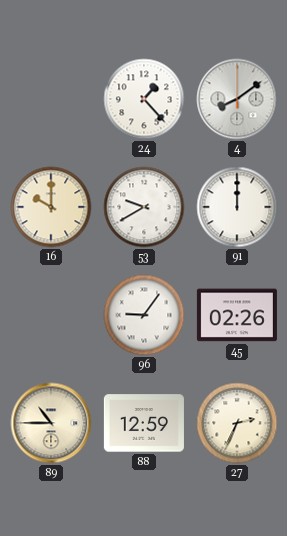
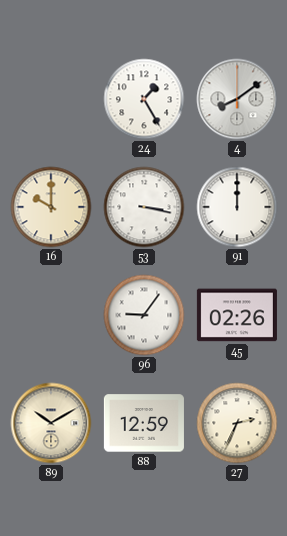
24: 1:23 -> 1:25
53: 9:40 -> 3:17
89: 10:45 -> 10:10
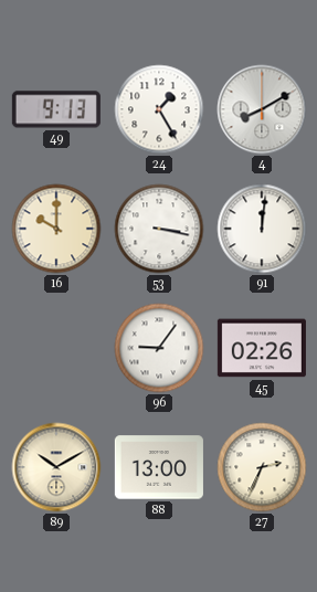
49: none -> 9:13
4: 8:09 -> 8:10
91: 12:00 -> 12:01
88: 12:59 -> 13:00
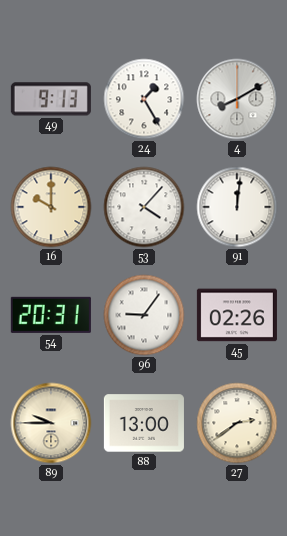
53: 3:17 -> 4:07
54: none -> 20:31
89: 10:10 -> 9:45
27: 2:34 -> 2:39
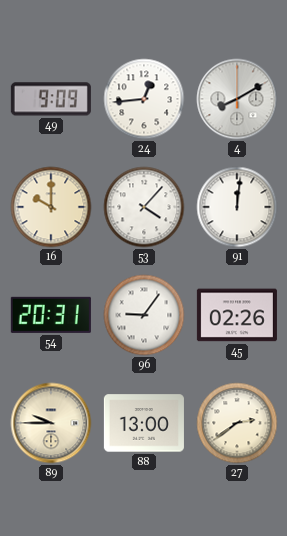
49: 9:13 -> 9:09
24: 1:25 -> 12:44
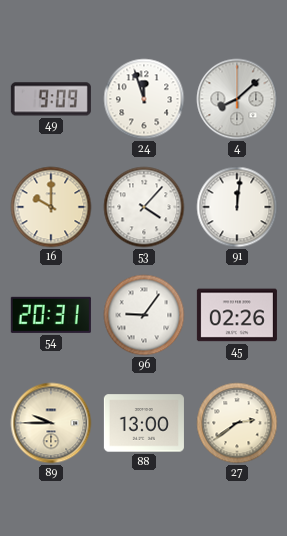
24: 12:44 -> 11:57
4: 8:10 -> 8:08
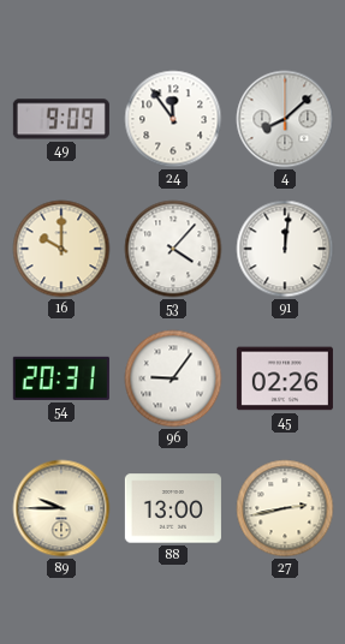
24: 11:57 -> 11:54
27: 2:39 -> 2:43
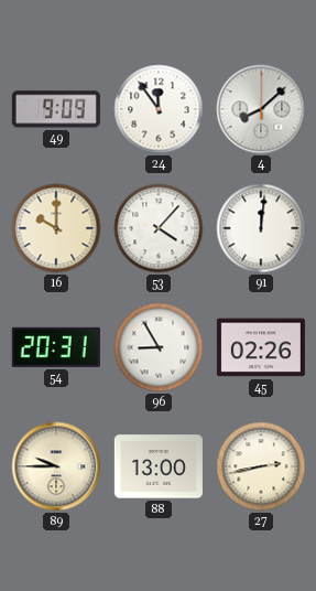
96: 9:06 -> 8:55
